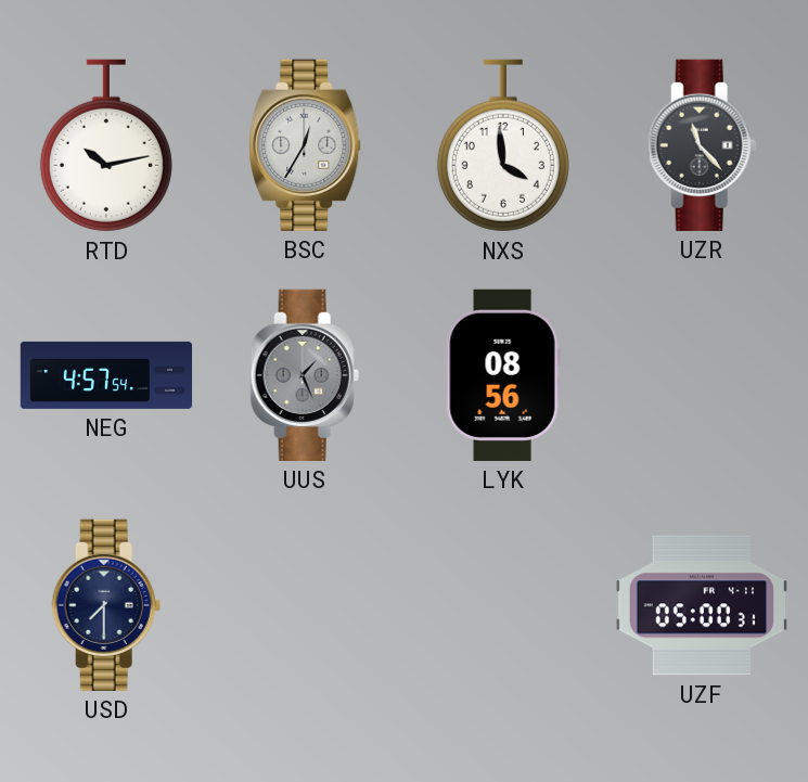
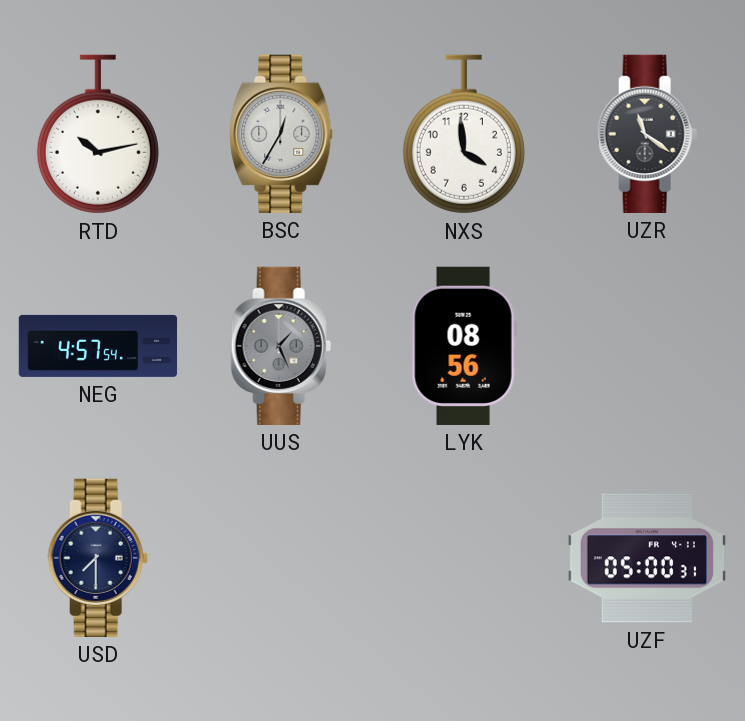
UZR: 11:23 -> 11:21
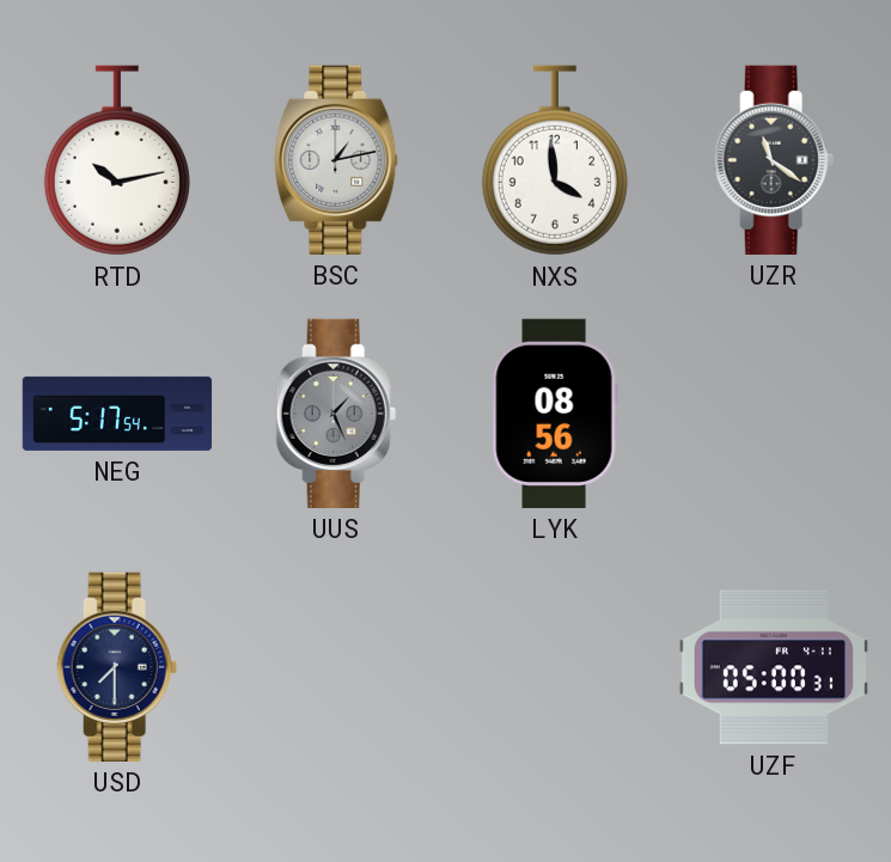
BSC: 12:35 -> 1:13
NEG: 4:57 -> 5:17
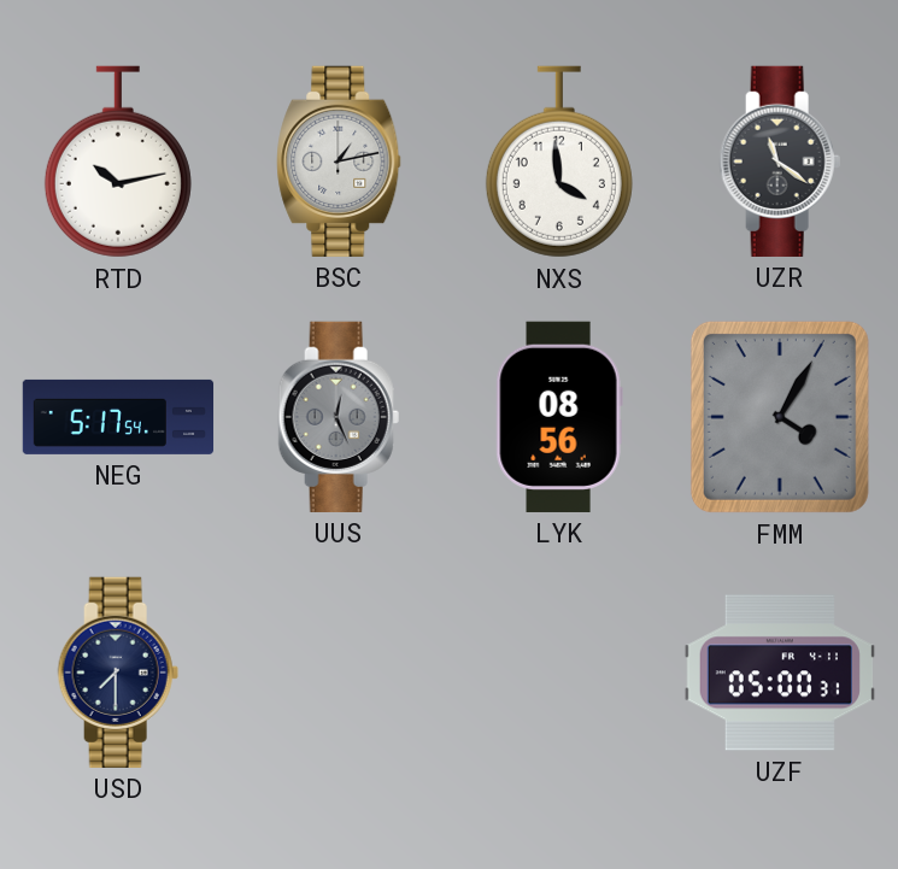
UUS: 1:26 -> 12:26
FMM: none -> 4:05
